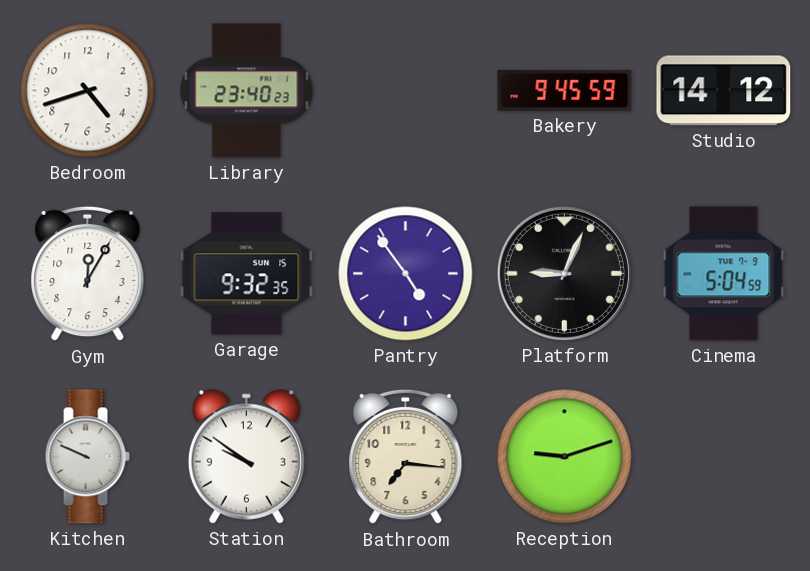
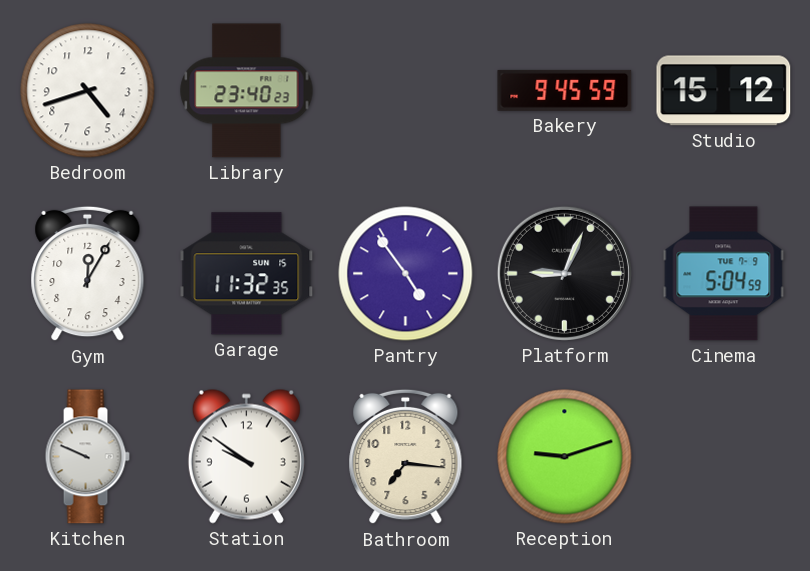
Studio: 14:12 -> 15:12
Garage: 9:32 -> 11:32
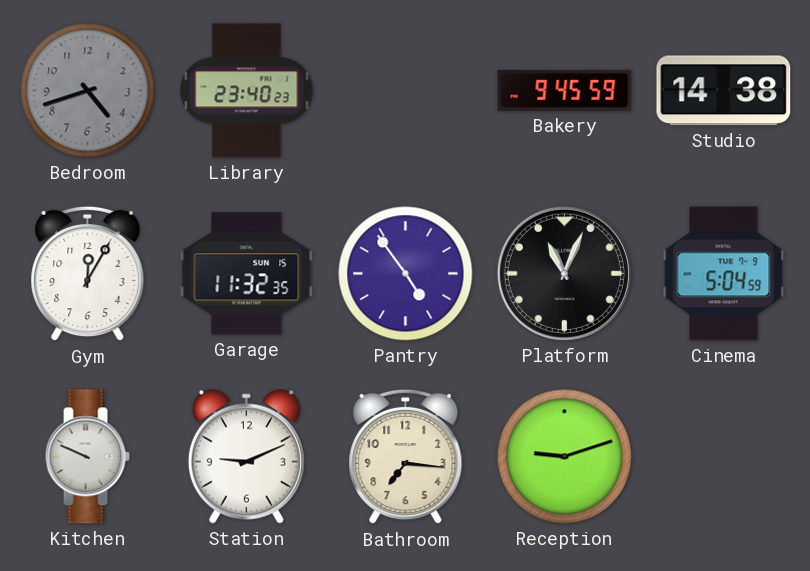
Bedroom dial: white -> grey
Studio: 15:12 -> 14:38
Platform: 9:04 -> 11:04
Station: 9:51 -> 9:11
